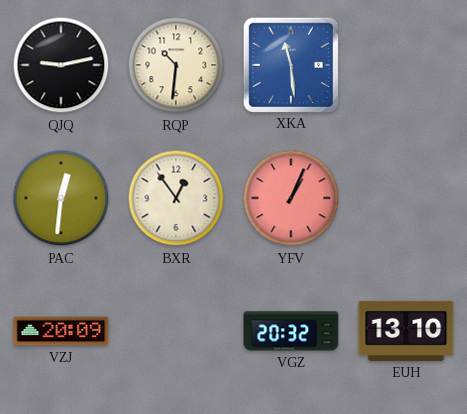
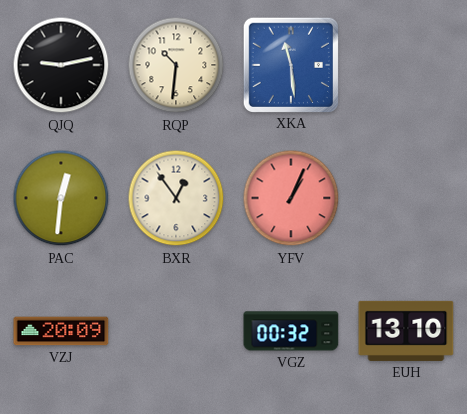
VGZ: 20:32 -> 00:32
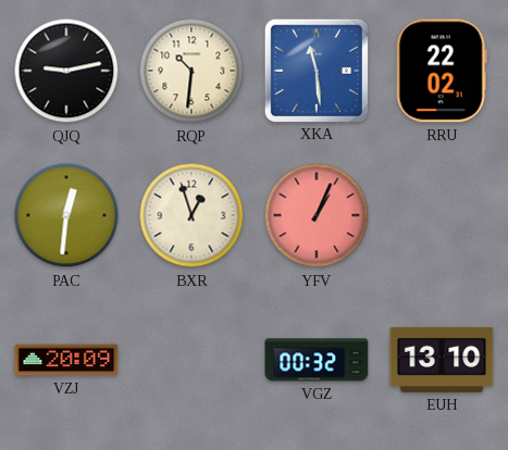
RRU: none -> 22:02
BXR: 12:54 -> 12:57
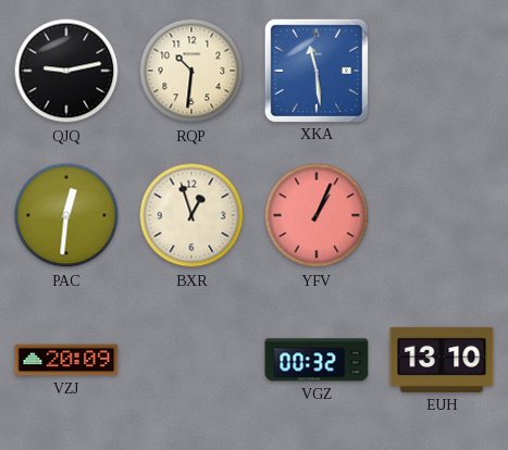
RRU: 22:02 -> none
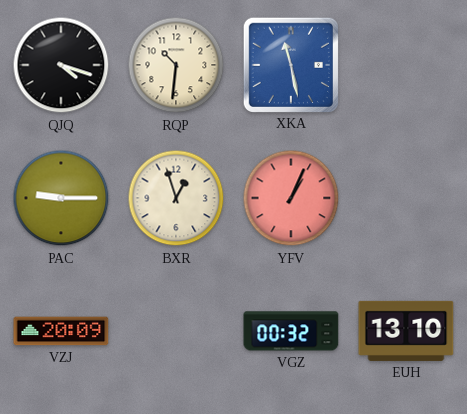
QJQ: 9:13 -> 4:18
XKA: 11:29 -> 11:28
PAC: 12:31 -> 9:15
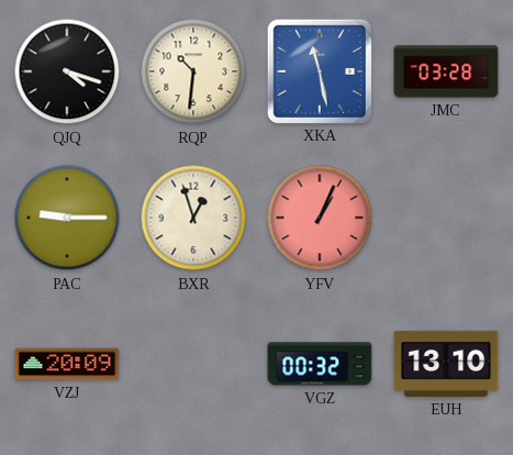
JMC: none -> 03:28
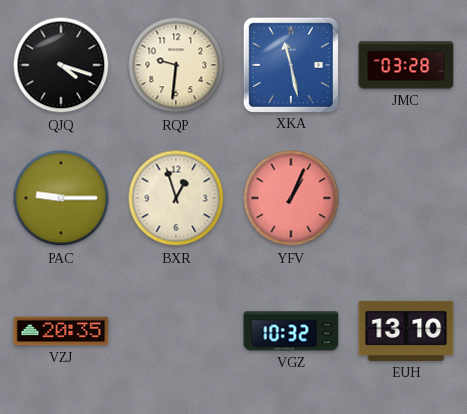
RQP: 10:31 -> 9:31
VZJ: 20:09 -> 20:35
VGZ: 00:32 -> 10:32
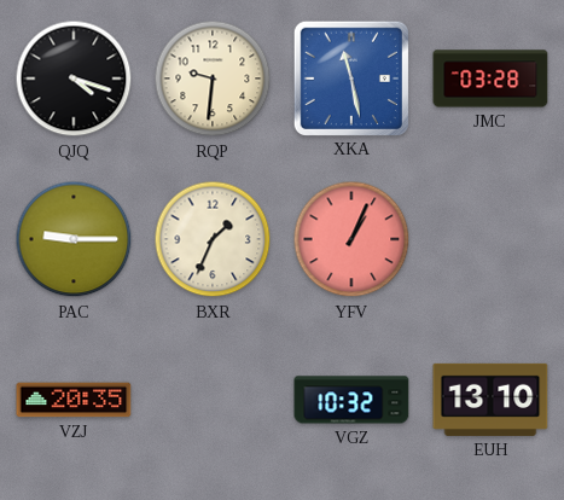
BXR: 12:57 -> 1:34
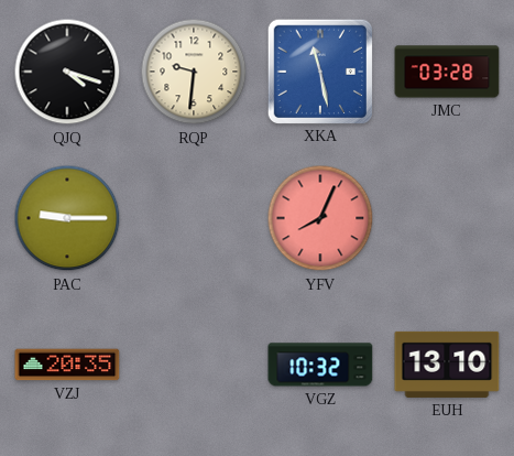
BXR: 1:34 -> none
YFV: 1:04 -> 8:04
